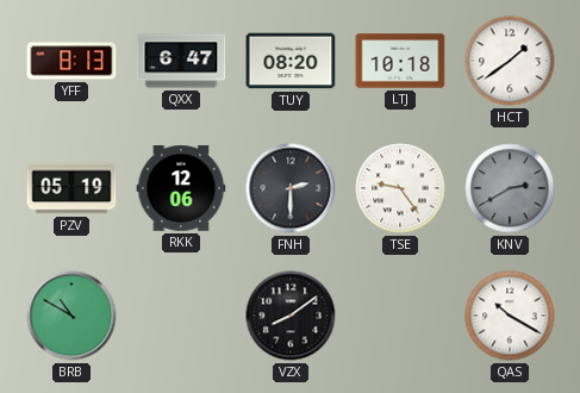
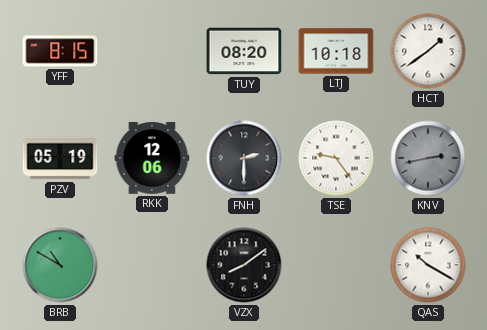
YFF: 8:13 -> 8:15
QXX: 6:47 -> none
KNV: 2:40 -> 2:43
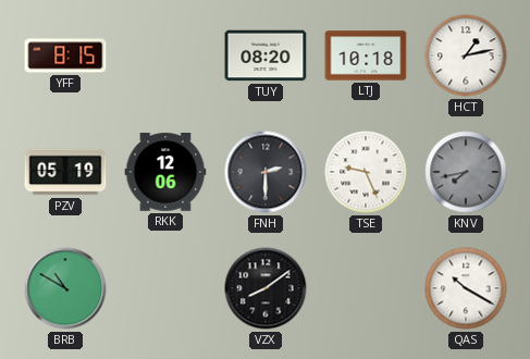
HCT: 1:39 -> 1:13
TSE: 9:24 -> 9:26
KNV: 2:43 -> 7:43
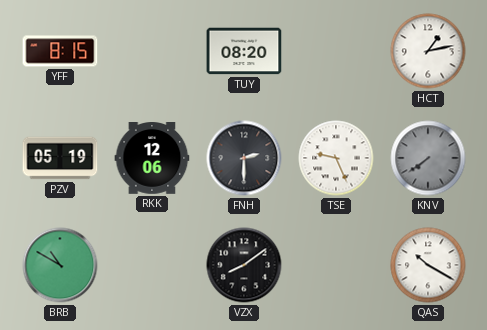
LTJ: 10:18 -> none
KNV: 7:43 -> 7:39
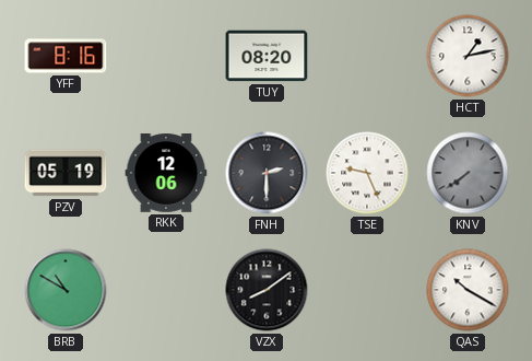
YFF: 8:15 -> 8:16
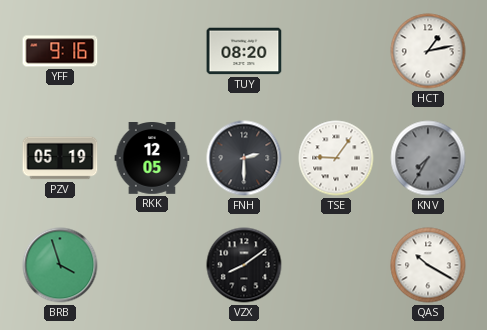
YFF: 8:16 -> 9:16
RKK: 12:06 -> 12:05
TSE: 9:26 -> 9:06
KNV: 7:39 -> 7:35
BRB: 10:50 -> 3:57
